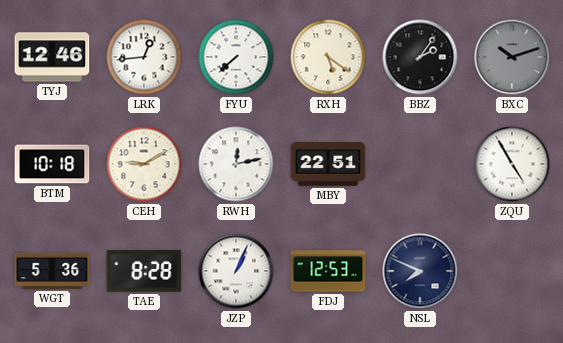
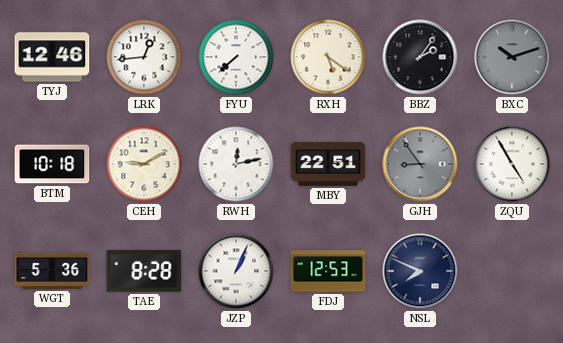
GJH: none -> 8:54
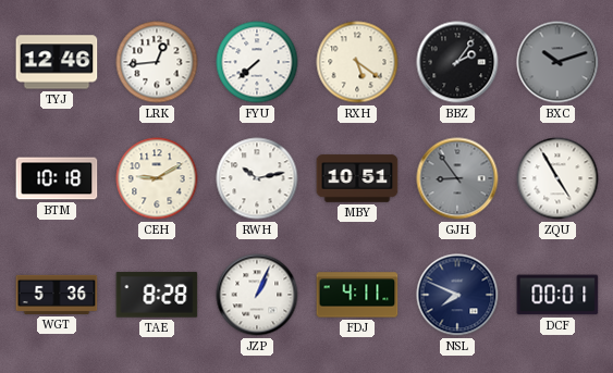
RWH: 12:13 -> 10:13
MBY: 22:51 -> 10:51
FDJ: 12:53 -> 4:11
DCF: none -> 00:01
